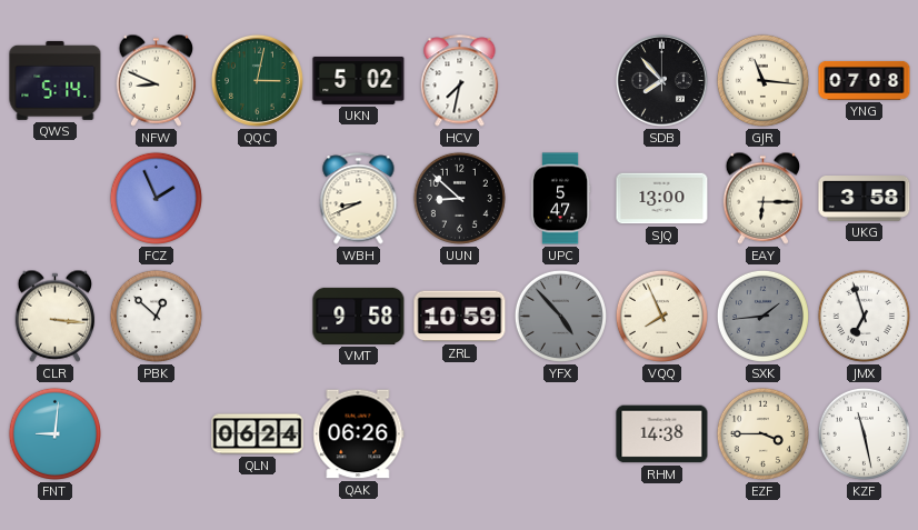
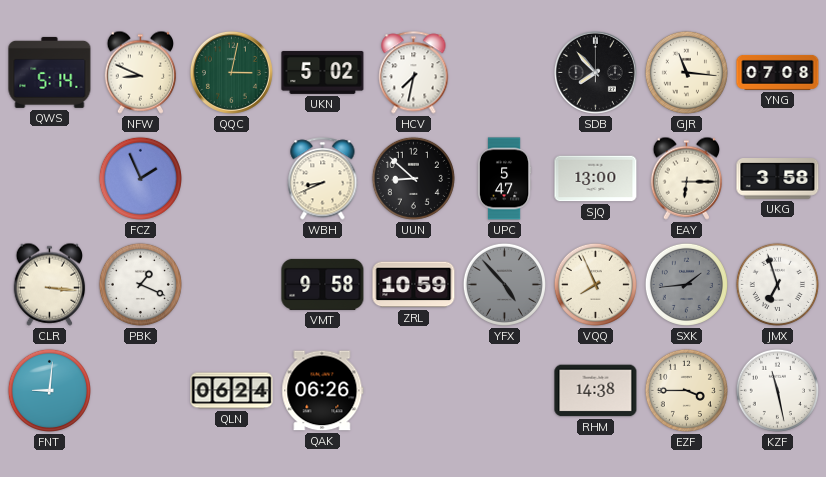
PBK: 12:52 -> 1:19
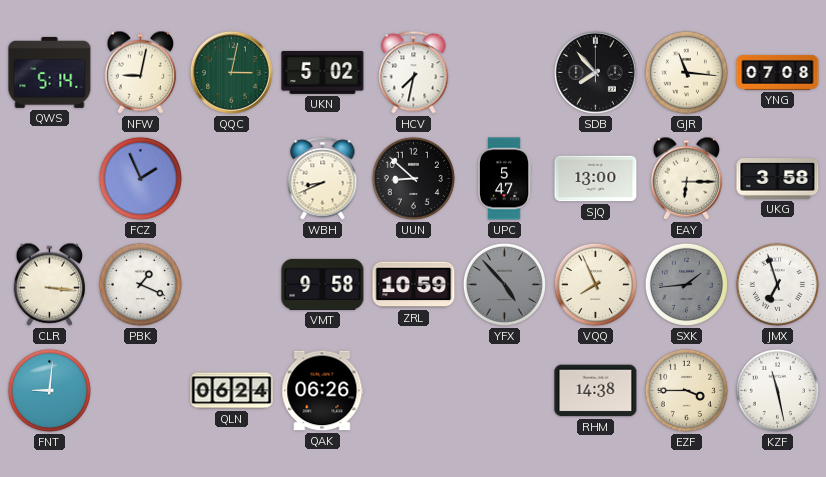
NFW: 8:49 -> 9:02
